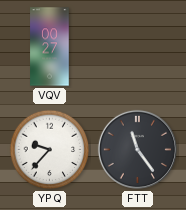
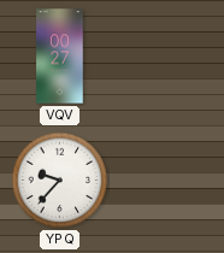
FTT: 11:24 -> none
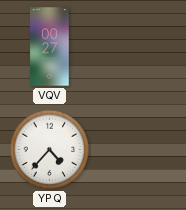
YPQ: 9:37 -> 4:37
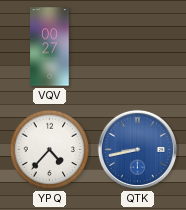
QTK: none -> 8:43
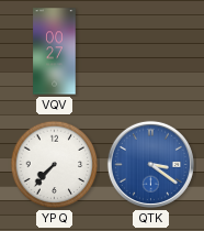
YPQ: 4:37 -> 7:37
QTK: 8:43 -> 3:21
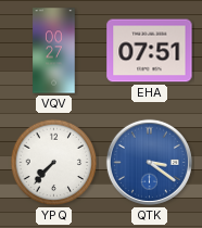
EHA: none -> 07:51
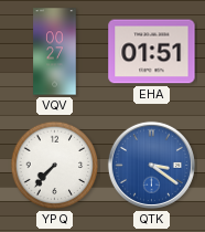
EHA: 07:51 -> 01:51
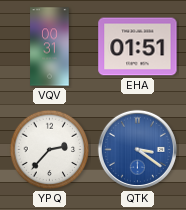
VQV: 00:27 -> 00:31
YPQ: 7:37 -> 2:37
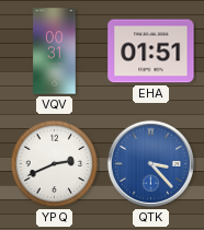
YPQ: 2:37 -> 2:41
QTK: 3:21 -> 3:23
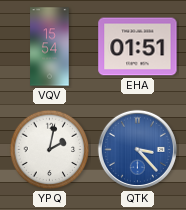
VQV: 00:31 -> 15:54
YPQ: 2:41 -> 2:02
